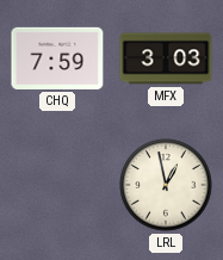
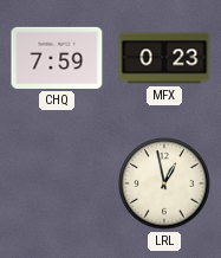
MFX: 3:03 -> 0:23
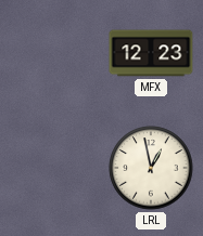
CHQ: 7:59 -> none
MFX: 0:23 -> 12:23
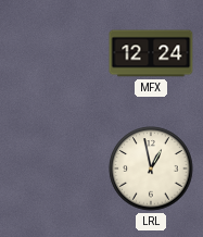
MFX: 12:23 -> 12:24
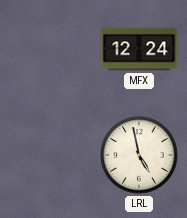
LRL: 12:58 -> 4:58
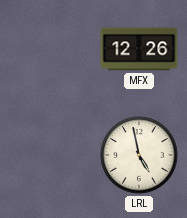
MFX: 12:24 -> 12:26
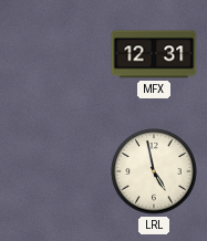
MFX: 12:26 -> 12:31
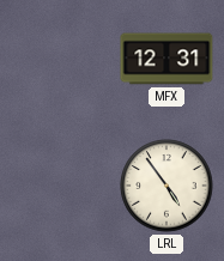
LRL: 4:58 -> 4:54
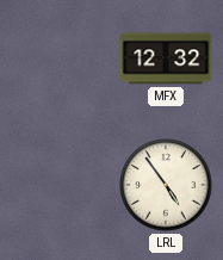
MFX: 12:31 -> 12:32
